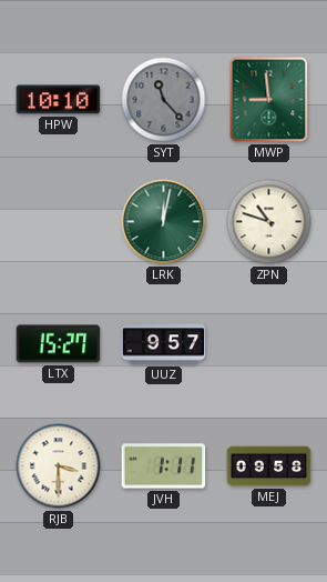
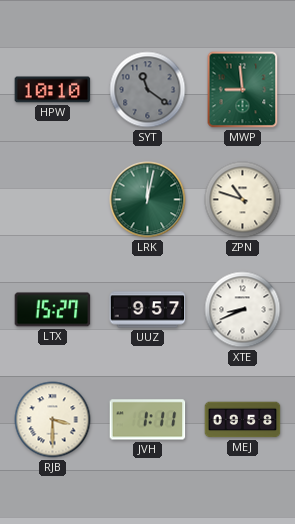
SYT: 11:23 -> 11:21
XTE: none -> 8:41
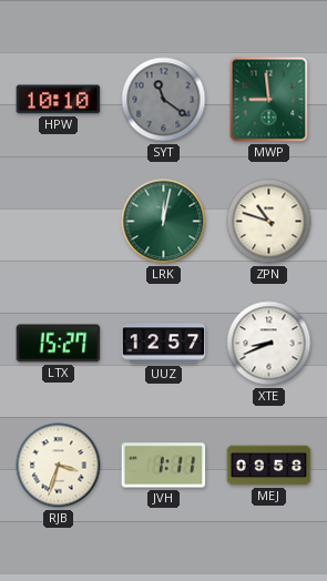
UUZ: 9:57 -> 12:57
RJB: 3:30 -> 3:33
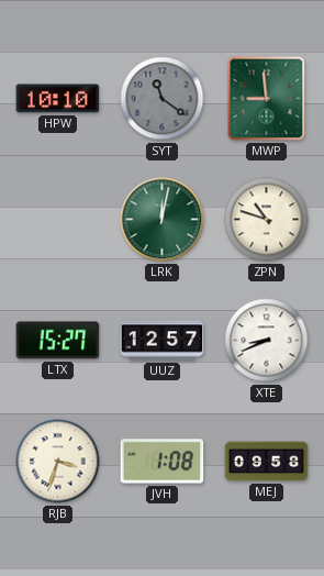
JVH: 1:11 -> 1:08
